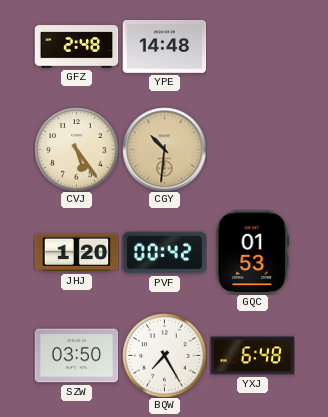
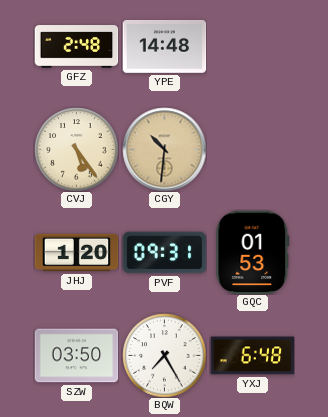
PVF: 00:42 -> 09:31
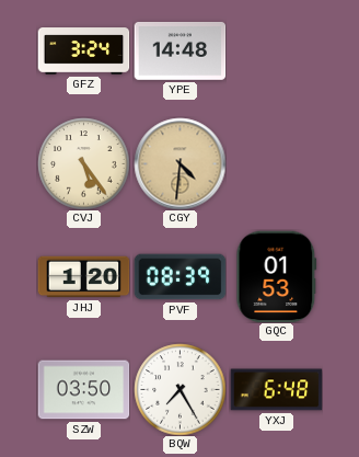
GFZ: 2:48 -> 3:24
CGY: 10:31 -> 4:31
PVF: 09:31 -> 08:39
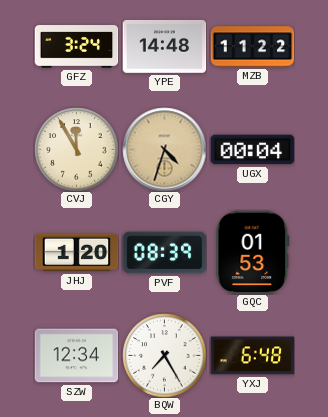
MZB: none -> 11:22
CVJ: 5:24 -> 11:55
CGY: 4:31 -> 4:33
UGX: none -> 00:04
SZW: 03:50 -> 12:34
